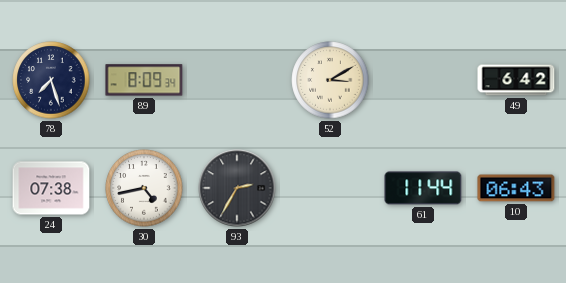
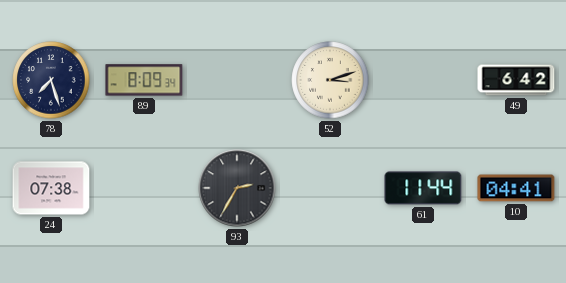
52: 3:10 -> 3:12
30: 4:43 -> none
10: 06:43 -> 04:41
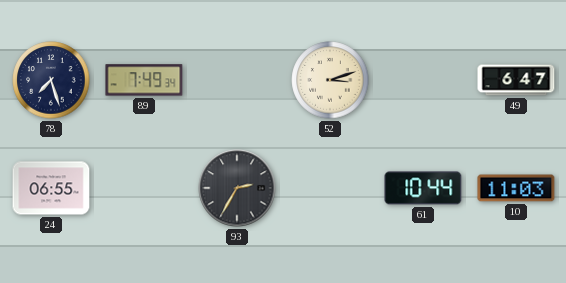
89: 8:09 -> 7:49
49: 6:42 -> 6:47
24: 07:38 -> 06:55
61: 11:44 -> 10:44
10: 04:41 -> 11:03
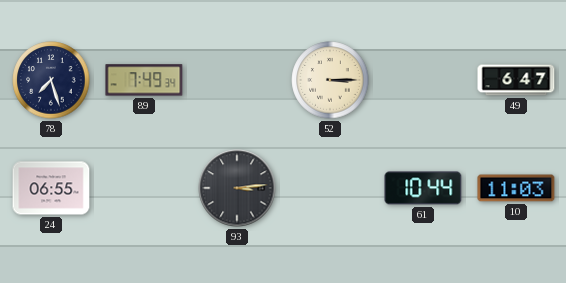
52: 3:12 -> 3:15
93: 2:35 -> 3:14
